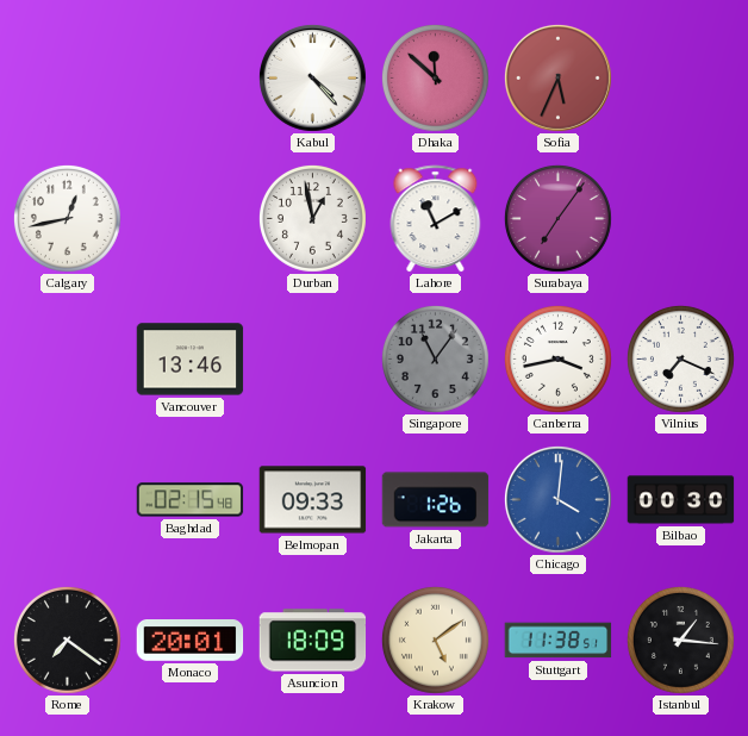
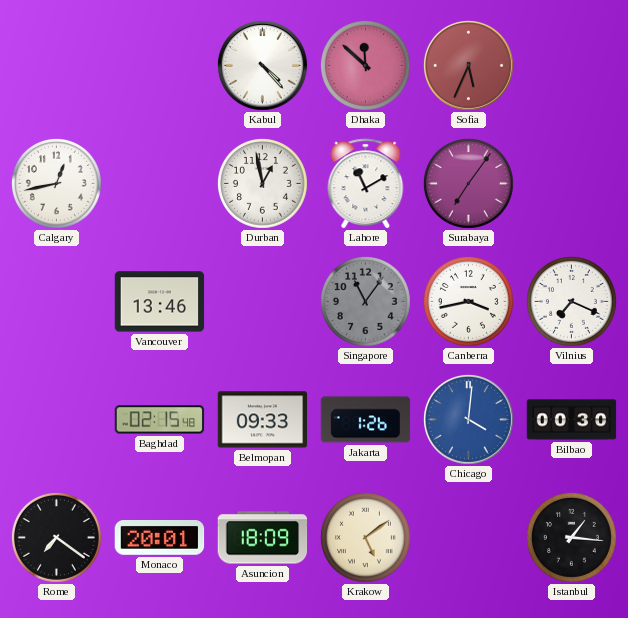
Stuttgart: 11:38 -> none
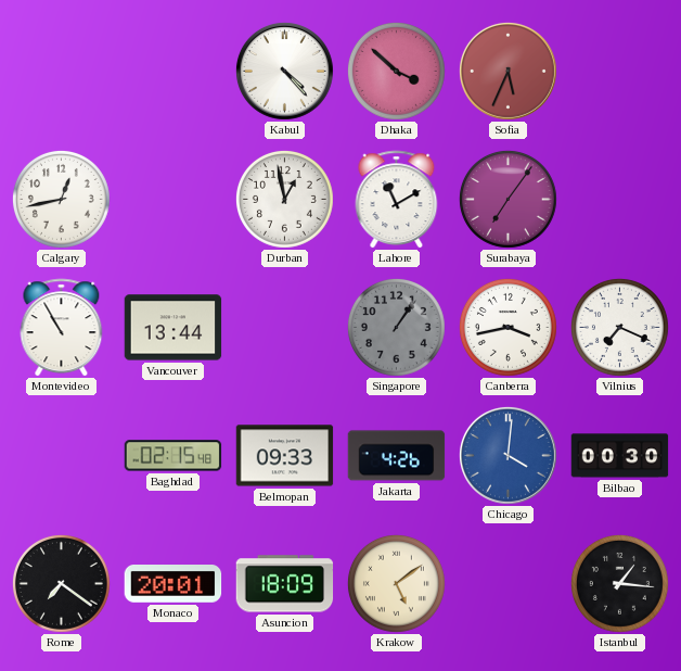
Dhaka: 11:52 -> 3:52
Montevideo: none -> 10:55
Vancouver: 13:46 -> 13:44
Singapore: 11:06 -> 1:06
Jakarta: 1:26 -> 4:26
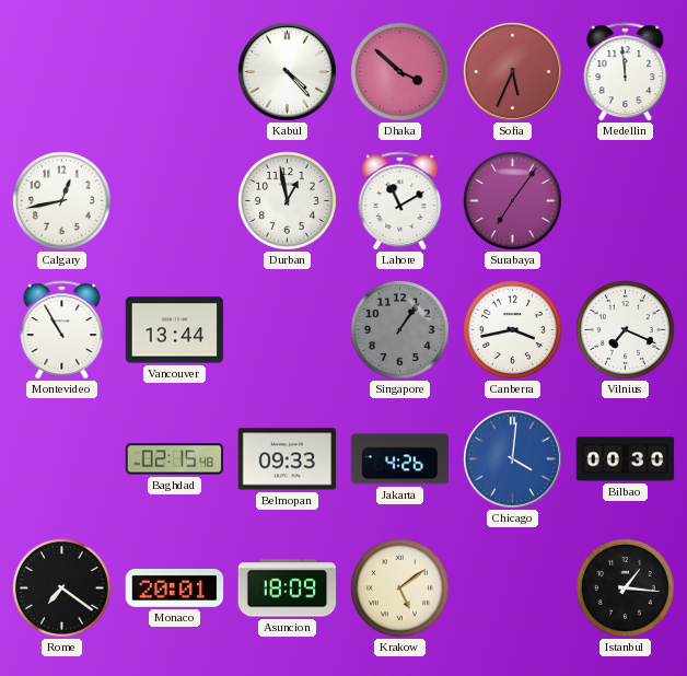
Medellin: none -> 11:59
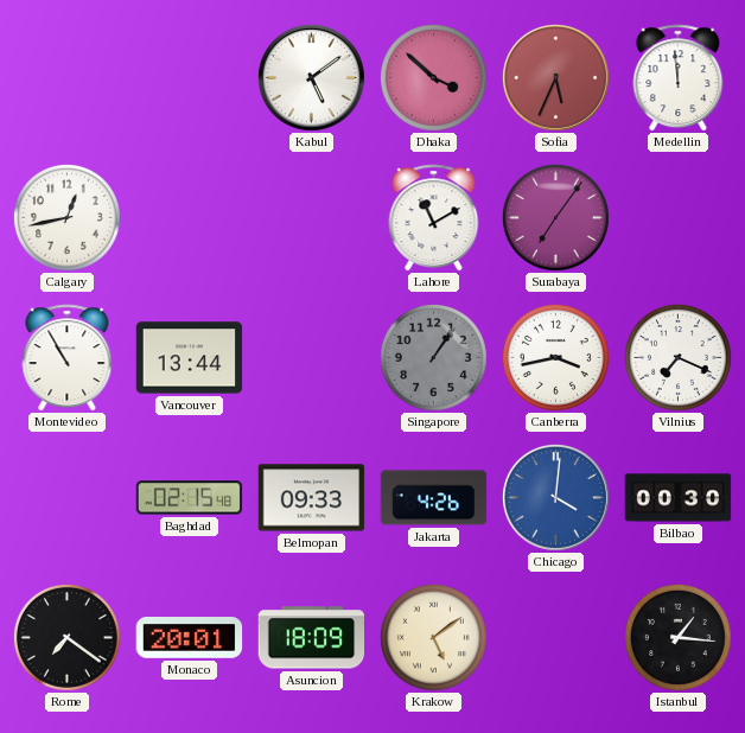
Kabul: 4:23 -> 5:09
Durban: 12:58 -> none
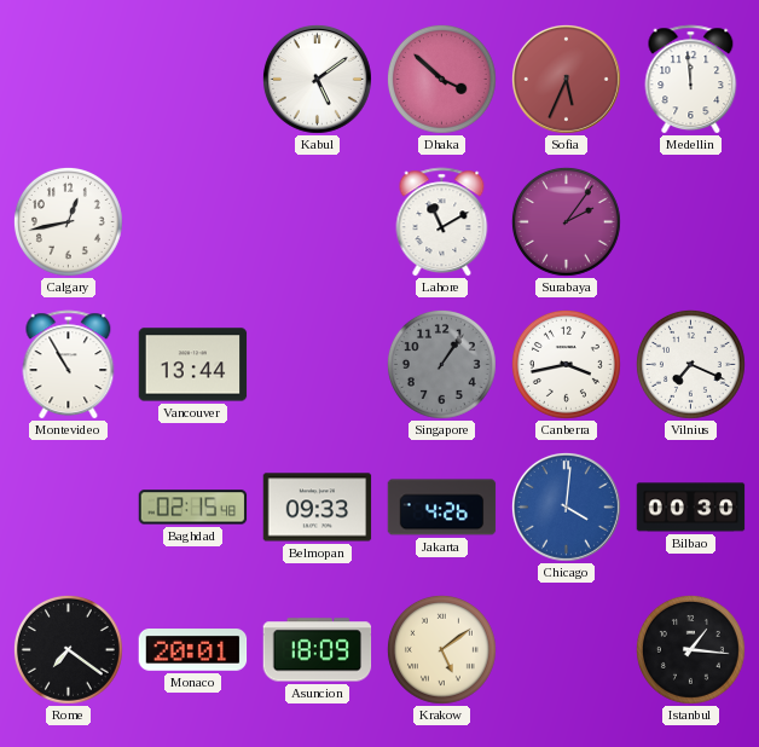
Surabaya: 7:06 -> 2:06
